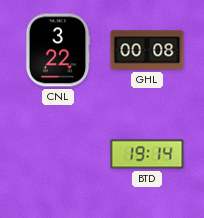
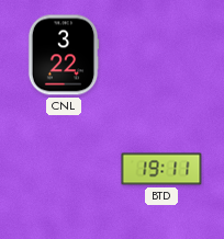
GHL: 00:08 -> none
BTD: 19:14 -> 19:11
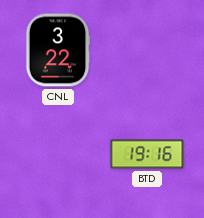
BTD: 19:11 -> 19:16
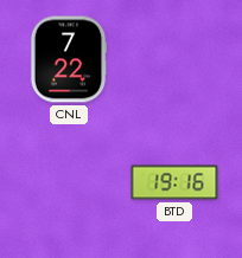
CNL: 3:22 -> 7:22
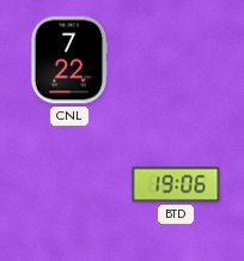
BTD: 19:16 -> 19:06
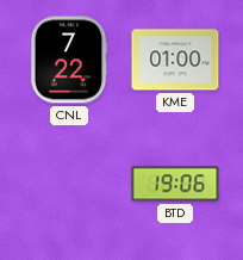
KME: none -> 01:00
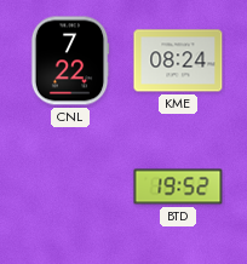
KME: 01:00 -> 08:24
BTD: 19:06 -> 19:52
